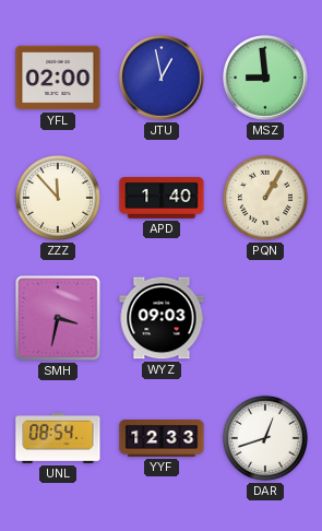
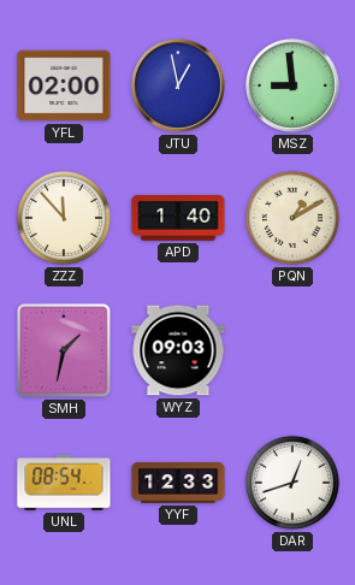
PQN: 1:05 -> 1:10
SMH: 3:32 -> 1:32
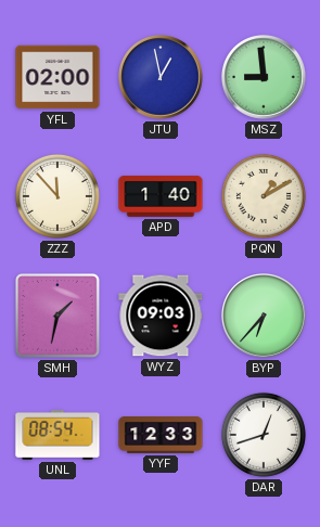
BYP: none -> 6:37
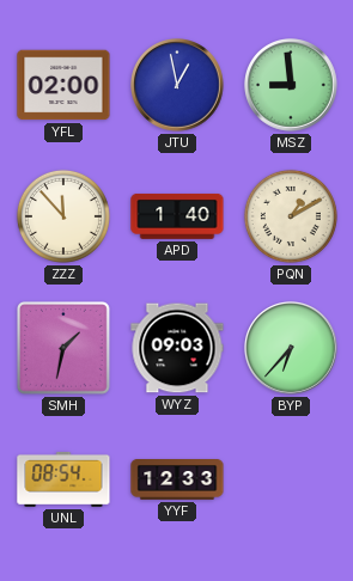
DAR: 12:42 -> none
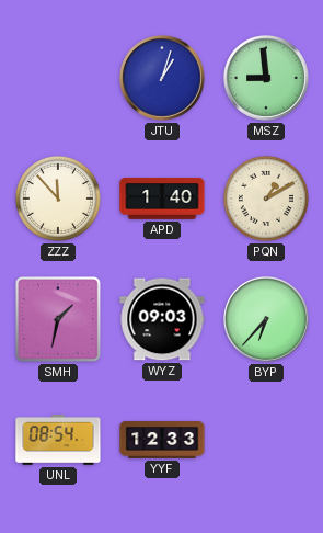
YFL: 02:00 -> none
JTU: 12:58 -> 1:03
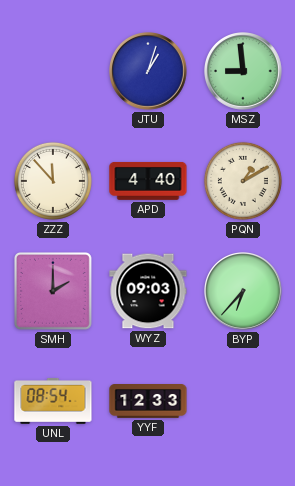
APD: 1:40 -> 4:40
SMH: 1:32 -> 2:00
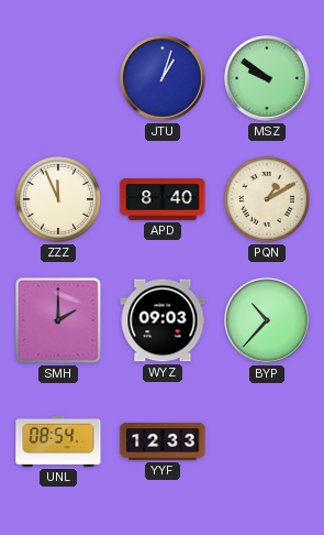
MSZ: 8:59 -> 9:51
ZZZ: 11:53 -> 11:56
APD: 4:40 -> 8:40
BYP: 6:37 -> 10:37
